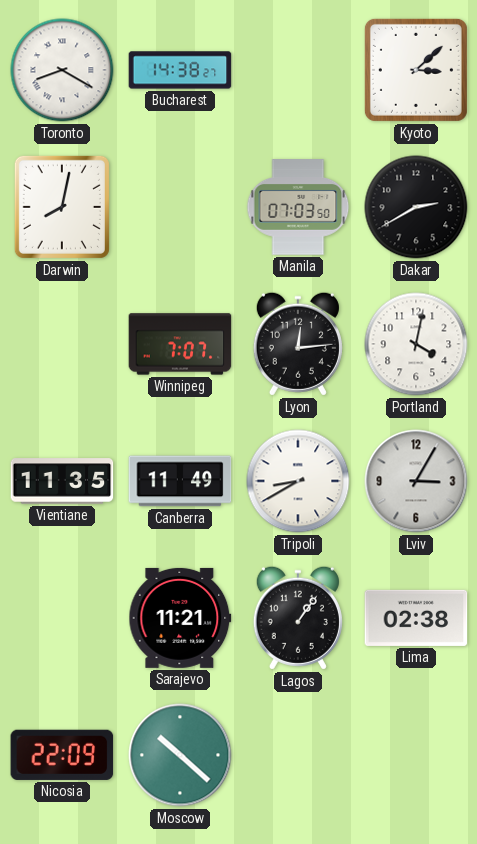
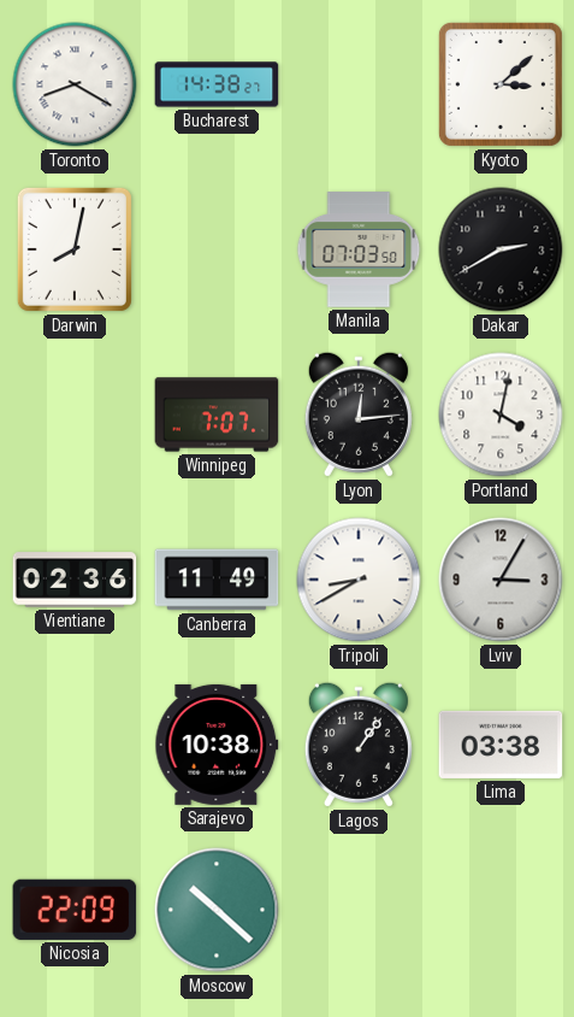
Vientiane: 11:35 -> 02:36
Sarajevo: 11:21 -> 10:38
Lima: 02:38 -> 03:38
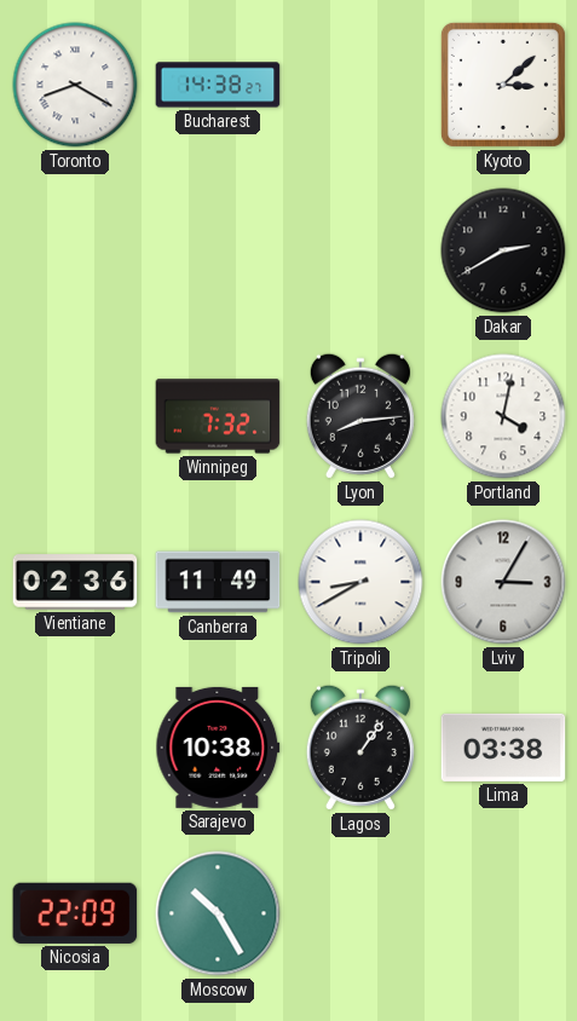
Darwin: 8:02 -> none
Manila: 07:03 -> none
Winnipeg: 7:07 -> 7:32
Lyon: 12:14 -> 8:14
Moscow: 10:22 -> 10:25
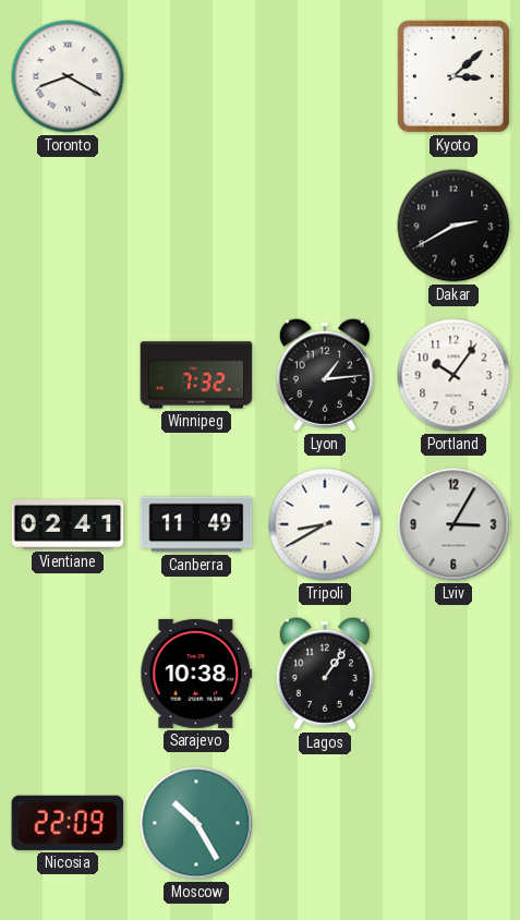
Bucharest: 14:38 -> none
Lyon: 8:14 -> 1:14
Portland: 4:02 -> 10:06
Vientiane: 02:36 -> 02:41
Lima: 03:38 -> none
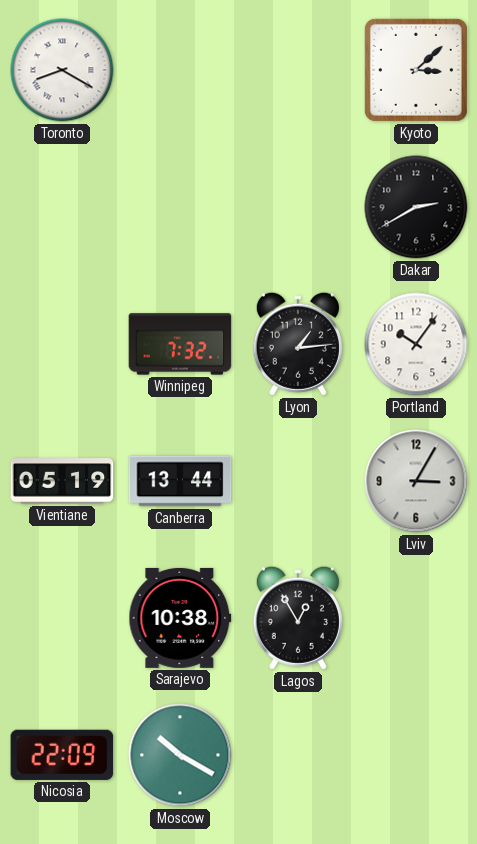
Vientiane: 02:41 -> 05:19
Canberra: 11:49 -> 13:44
Tripoli: 8:40 -> none
Lagos: 1:06 -> 12:55
Moscow: 10:25 -> 10:20
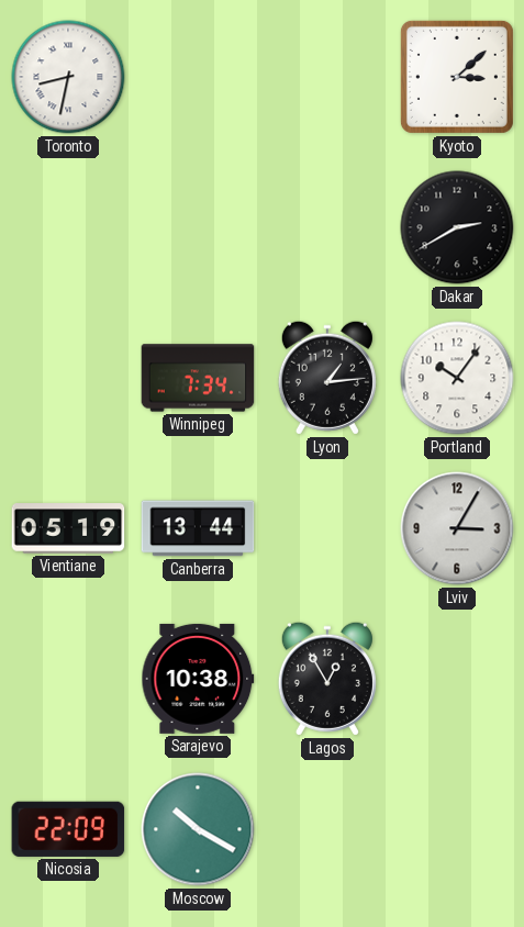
Toronto: 8:20 -> 8:32
Winnipeg: 7:32 -> 7:34
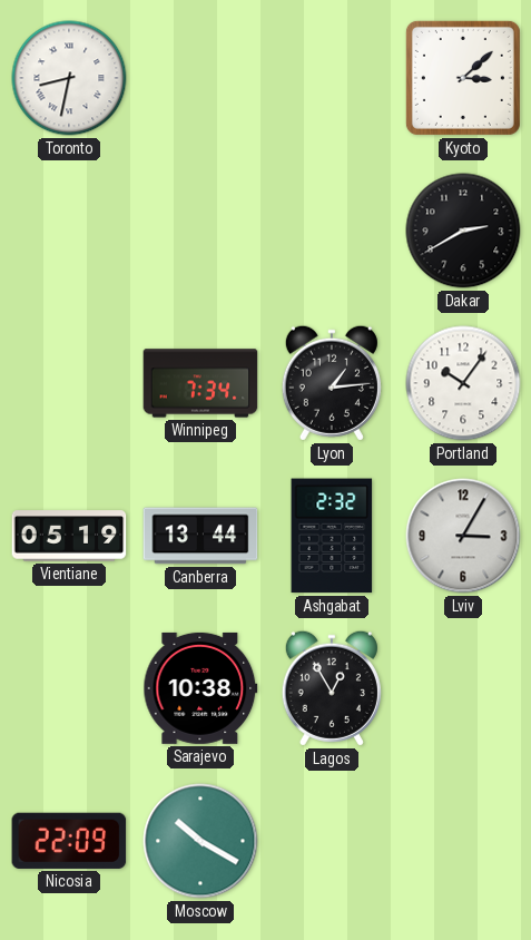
Ashgabat: none -> 2:32
